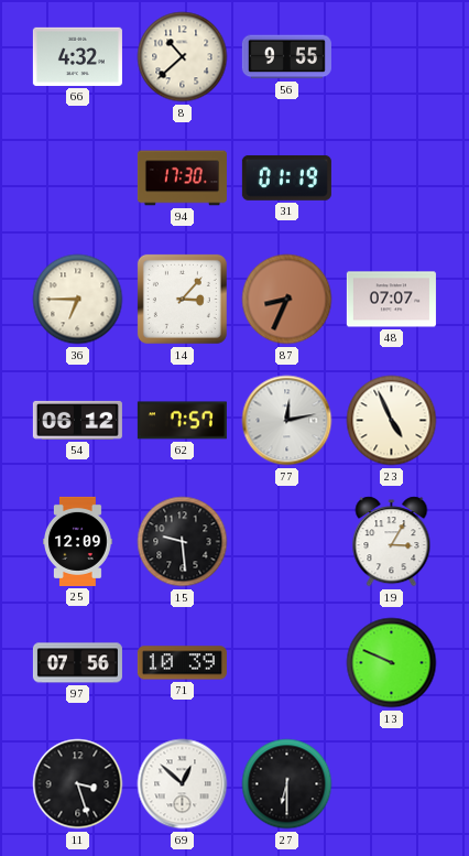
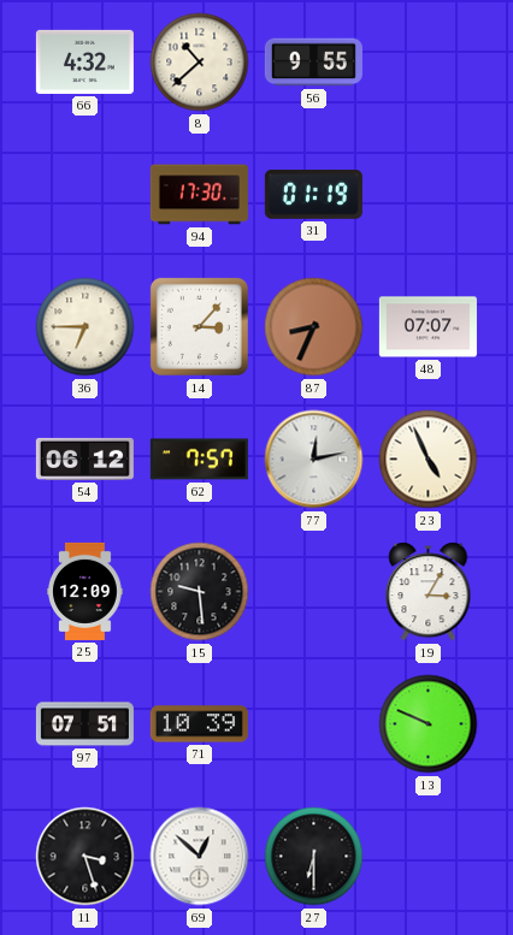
97: 07:56 -> 07:51
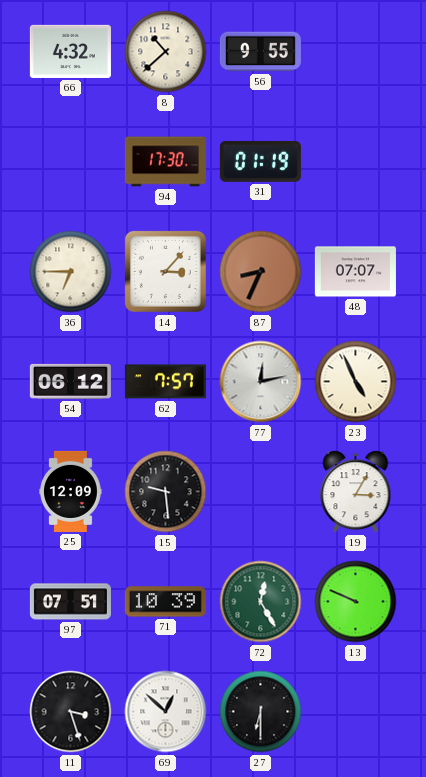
72: none -> 12:25
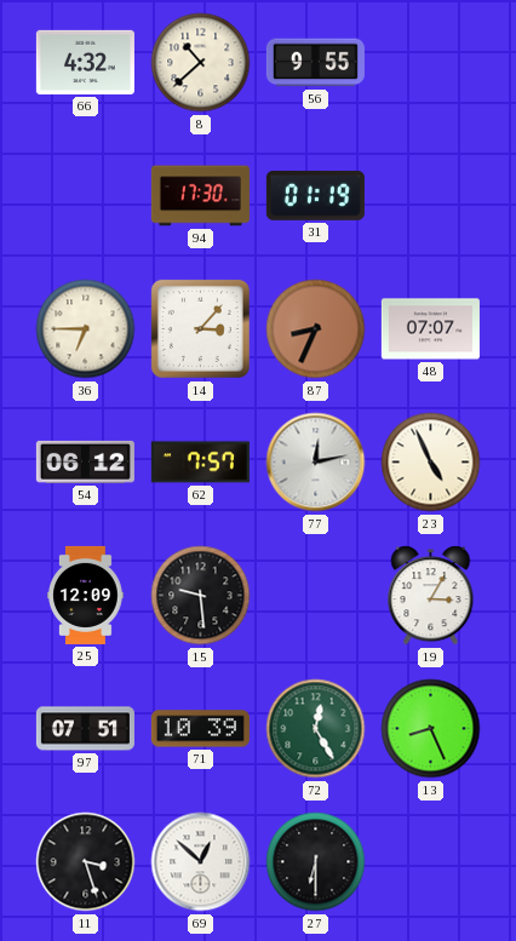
13: 9:49 -> 8:26
